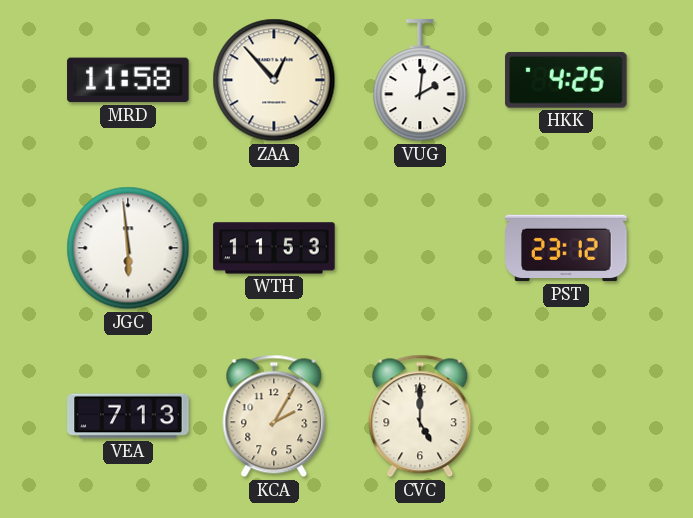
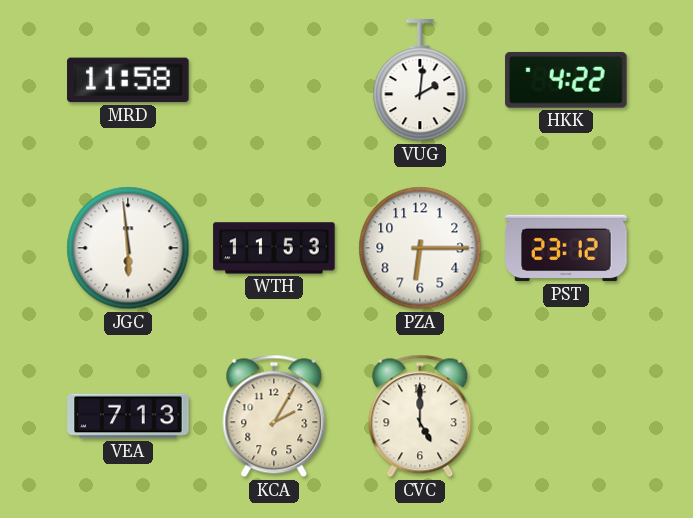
ZAA: 12:53 -> none
HKK: 4:25 -> 4:22
PZA: none -> 6:15
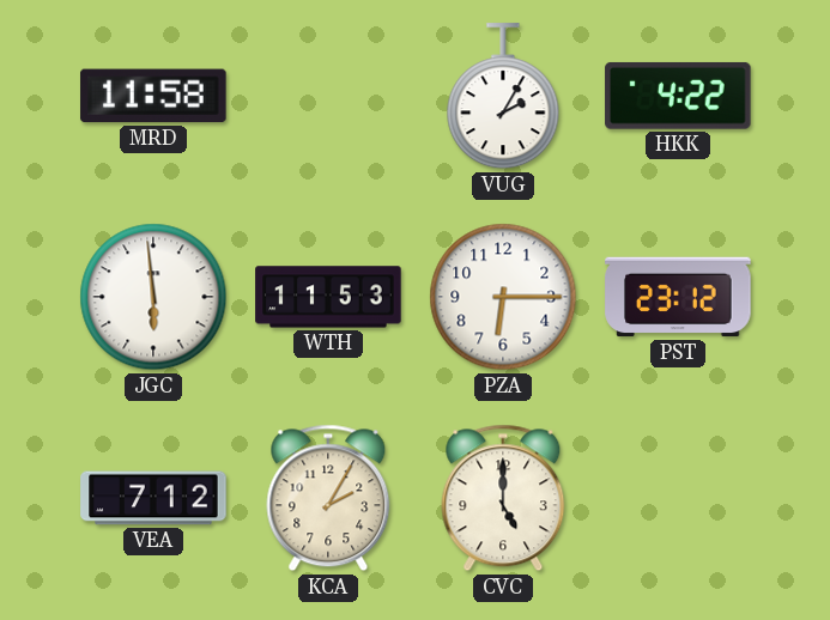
VUG: 2:01 -> 2:05
VEA: 7:13 -> 7:12
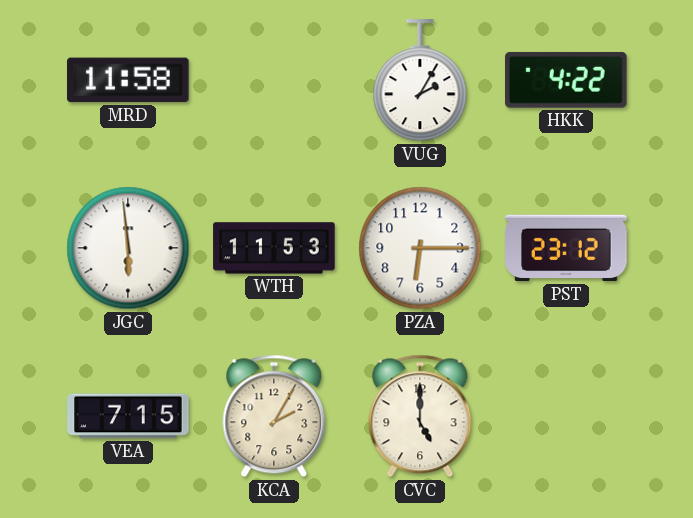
VEA: 7:12 -> 7:15
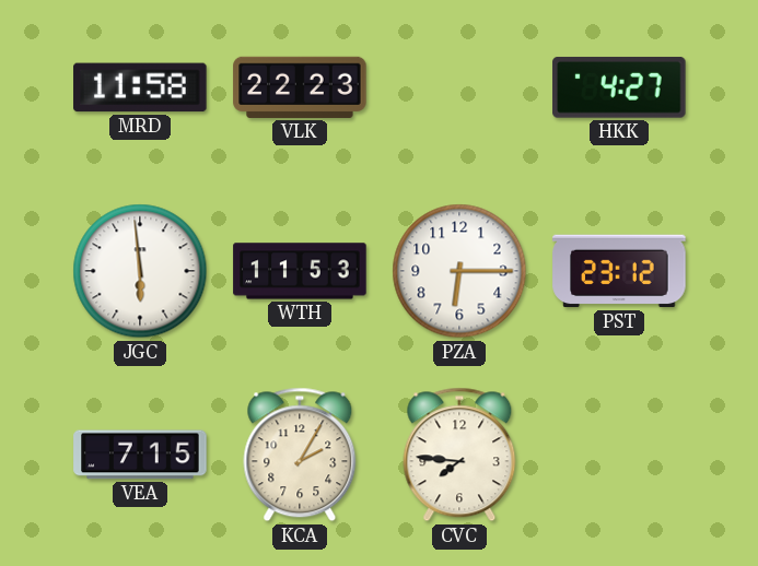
VLK: none -> 22:23
VUG: 2:05 -> none
HKK: 4:22 -> 4:27
CVC: 5:00 -> 7:46
